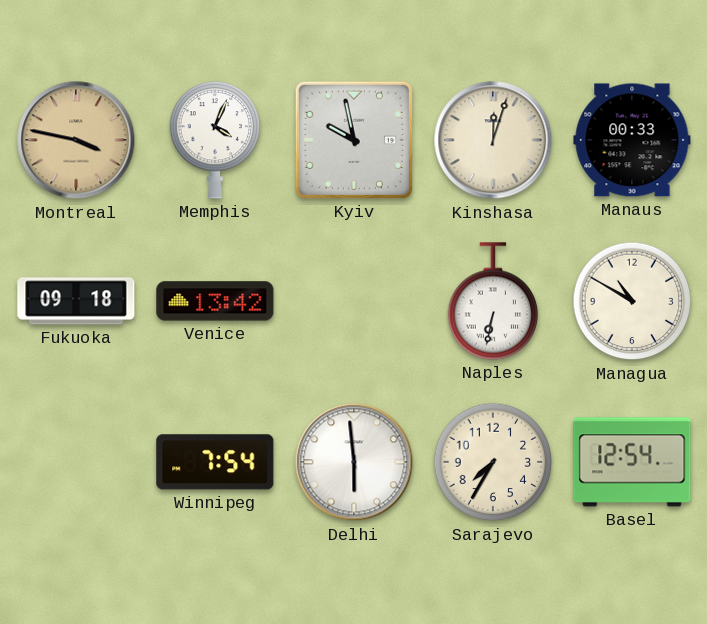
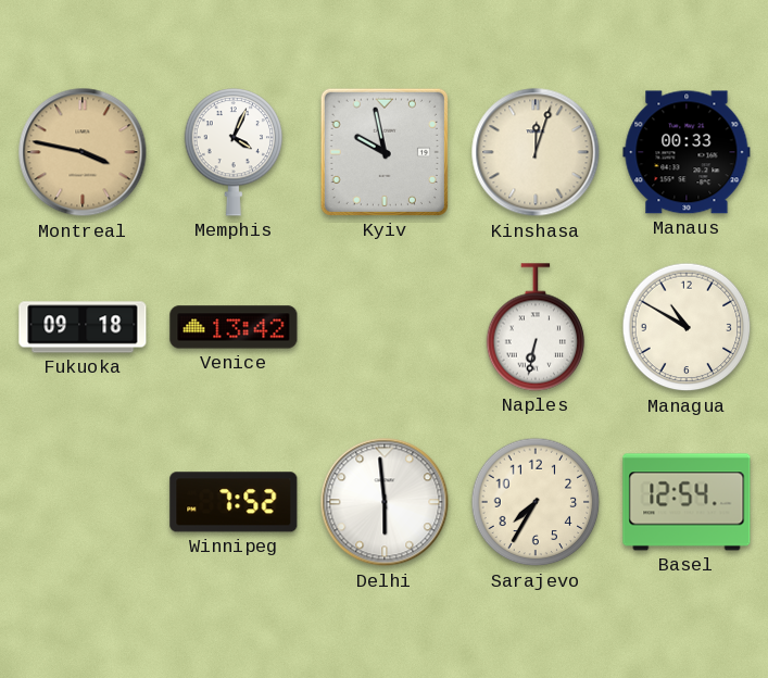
Winnipeg: 7:54 -> 7:52
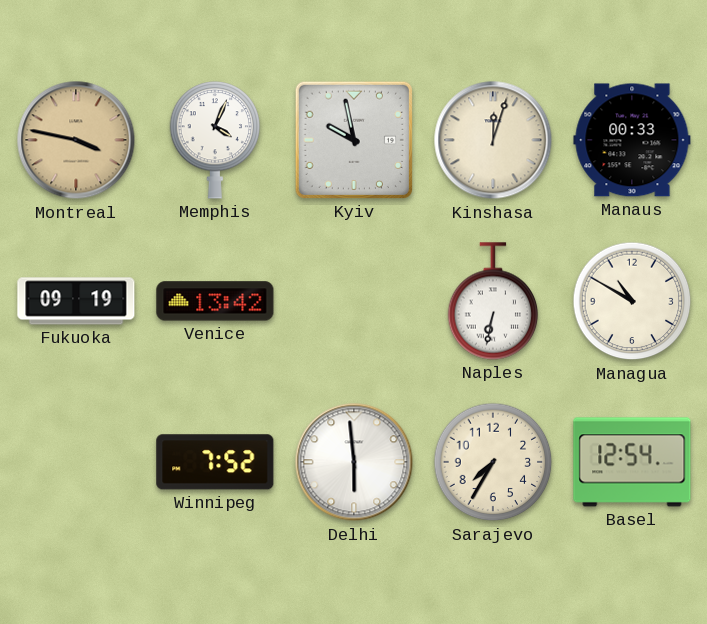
Fukuoka: 09:18 -> 09:19
